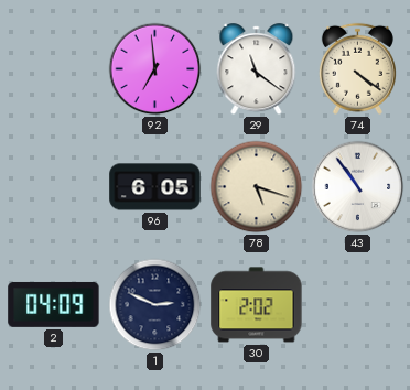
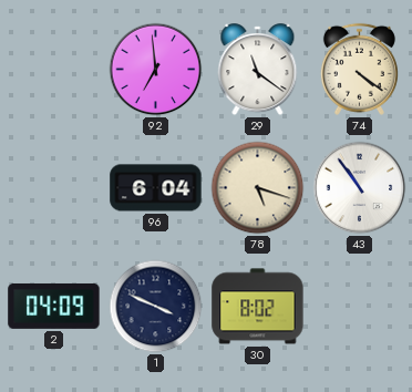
96: 6:05 -> 6:04
1: 2:49 -> 3:49
30: 2:02 -> 8:02
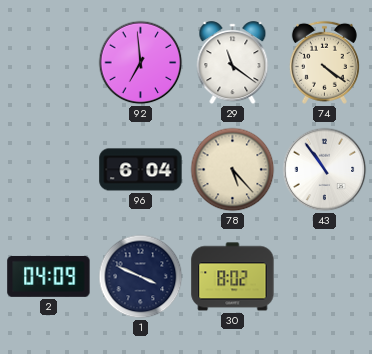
78: 5:18 -> 5:23
